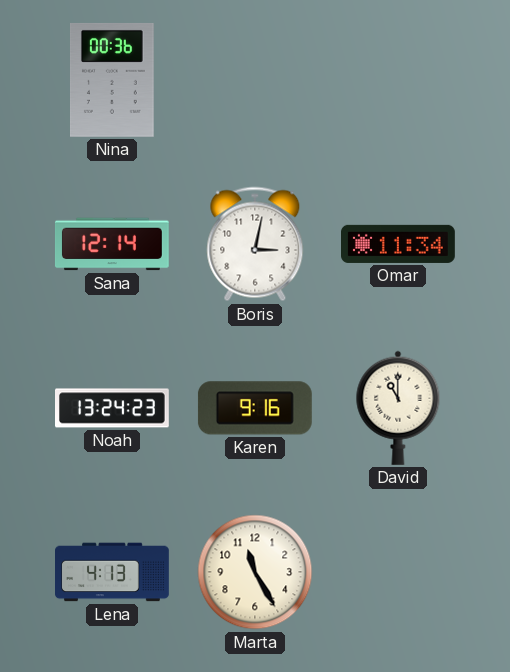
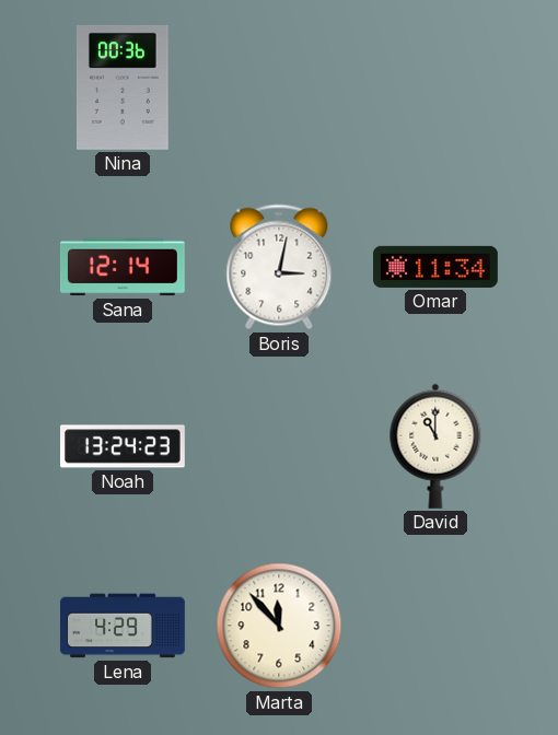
Karen: 9:16 -> none
Lena: 4:13 -> 4:29
Marta: 11:25 -> 11:53
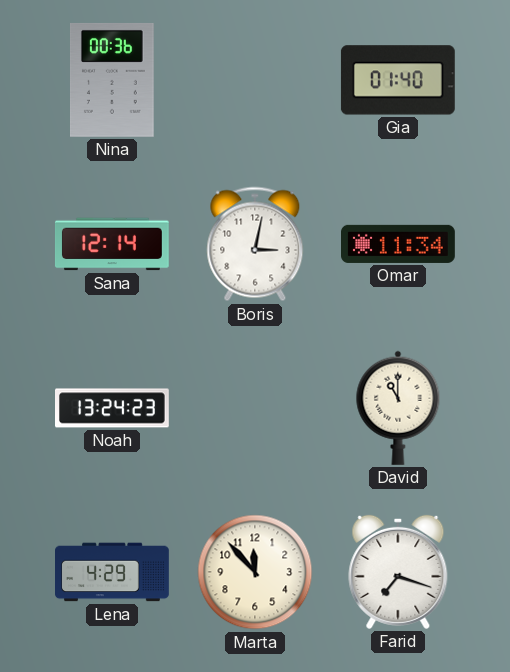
Gia: none -> 01:40
Farid: none -> 7:18
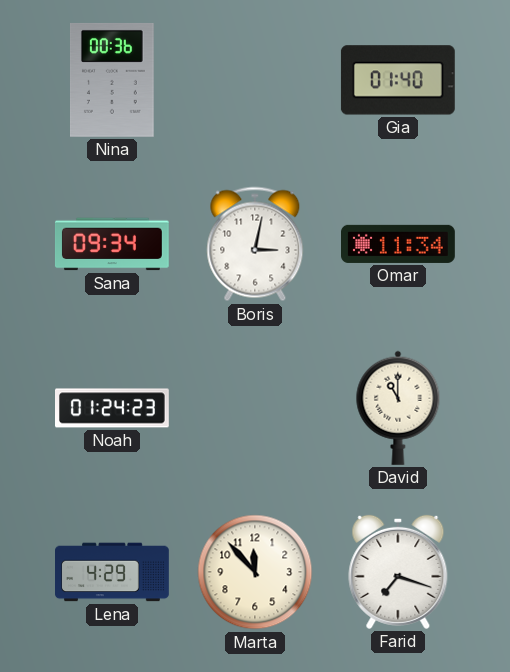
Sana: 12:14 -> 09:34
Noah: 13:24 -> 01:24
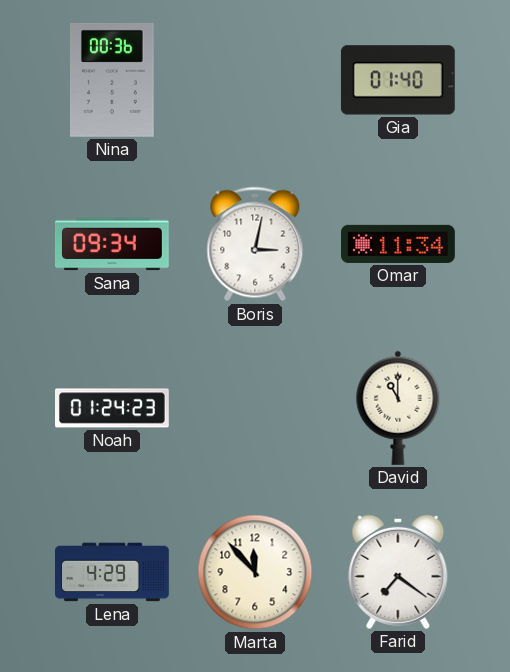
Farid: 7:18 -> 7:21
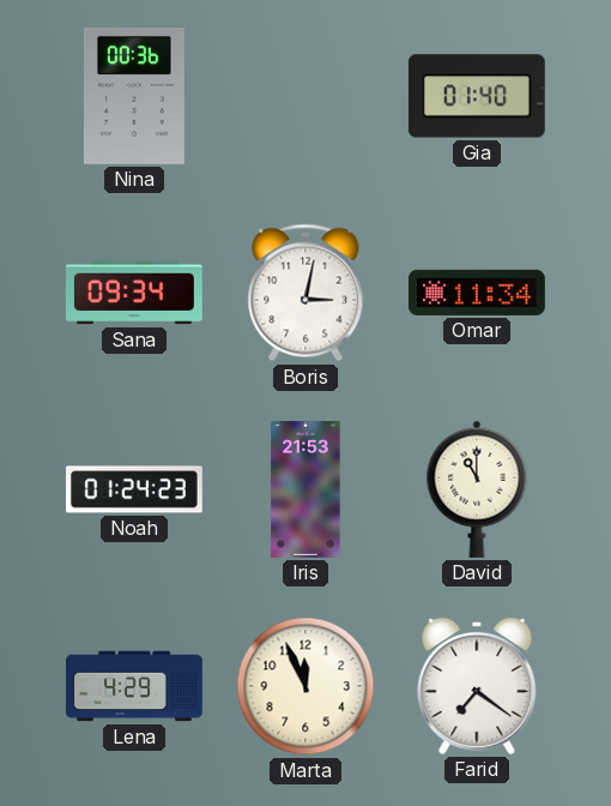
Iris: none -> 21:53
Marta: 11:53 -> 11:56
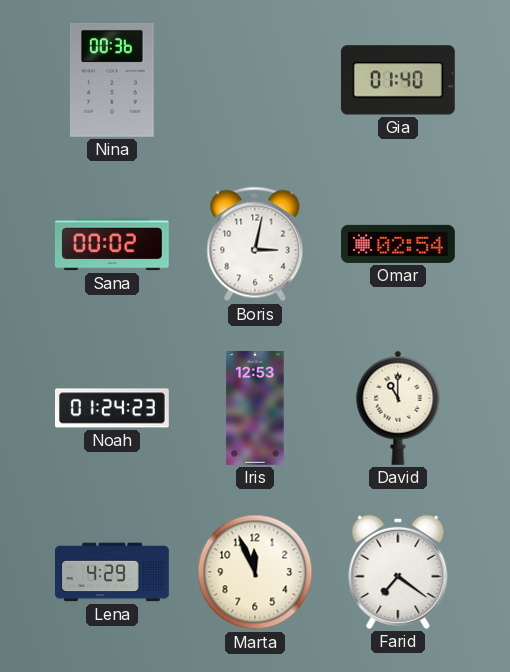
Sana: 09:34 -> 00:02
Omar: 11:34 -> 02:54
Iris: 21:53 -> 12:53
